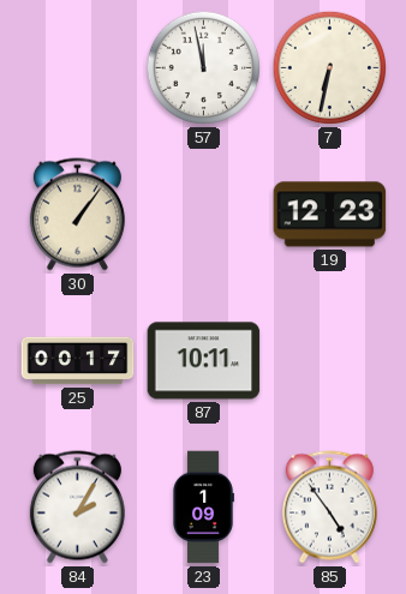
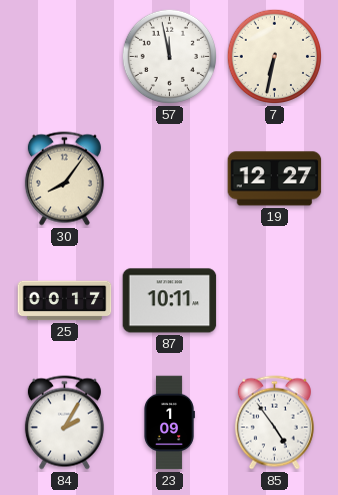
30: 1:06 -> 8:06
19: 12:23 -> 12:27
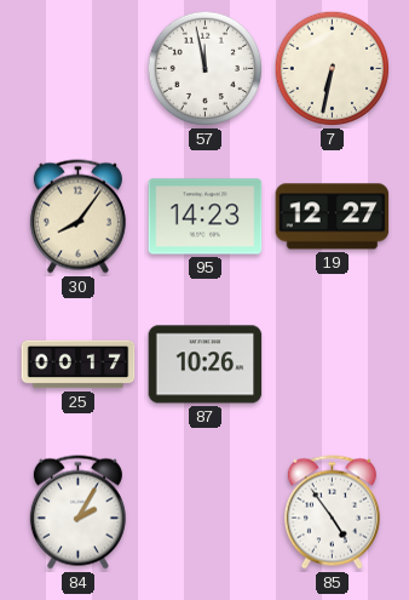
95: none -> 14:23
87: 10:11 -> 10:26
23: 1:09 -> none
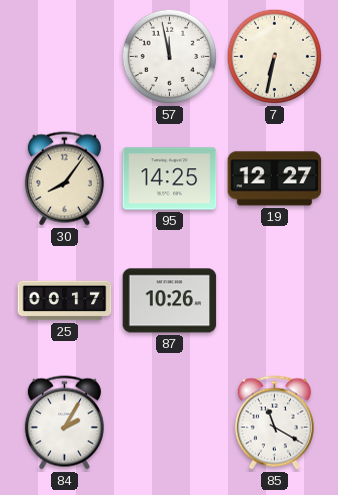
95: 14:23 -> 14:25
85: 4:54 -> 11:20
